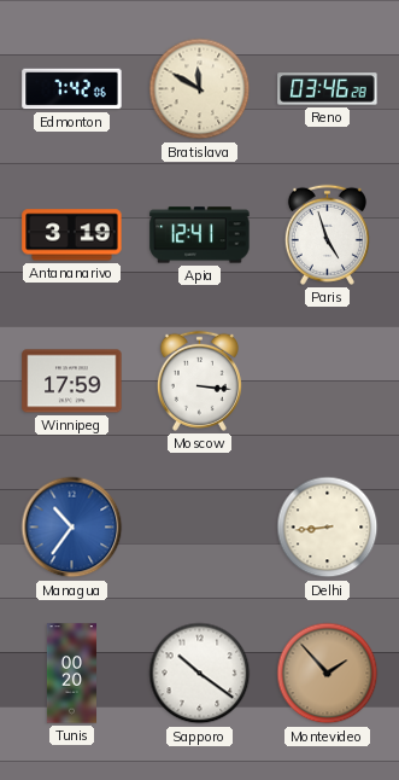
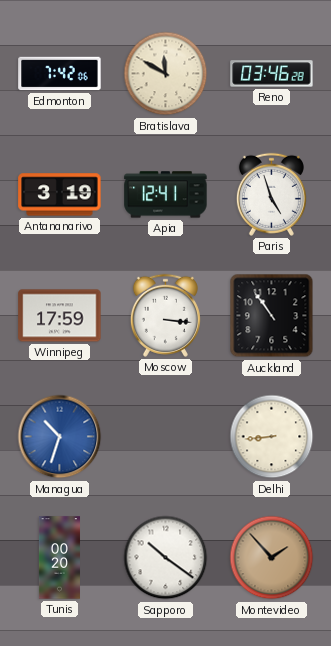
Auckland: none -> 10:54
Managua: 10:36 -> 10:33
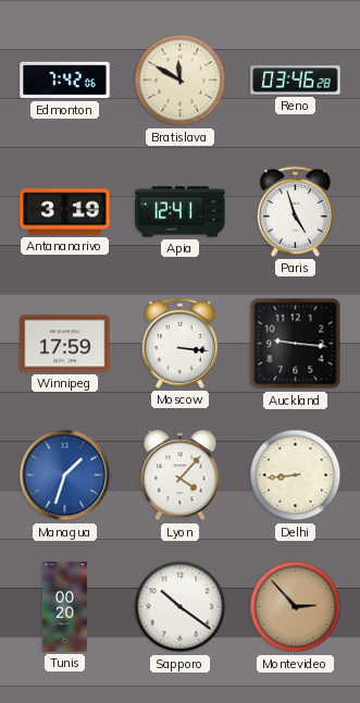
Auckland: 10:54 -> 9:16
Managua: 10:33 -> 1:33
Lyon: none -> 4:07
Montevideo: 1:53 -> 2:53
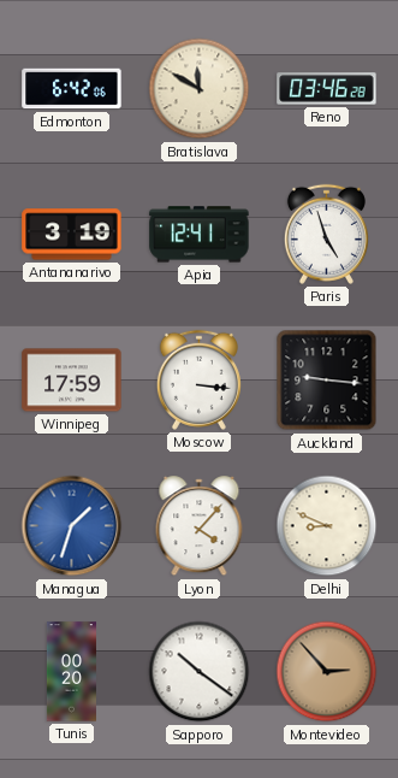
Edmonton: 7:42 -> 6:42
Delhi: 8:44 -> 8:49
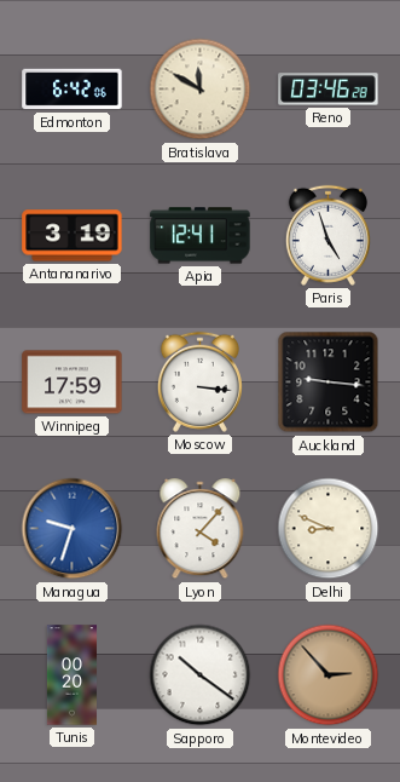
Managua: 1:33 -> 9:33
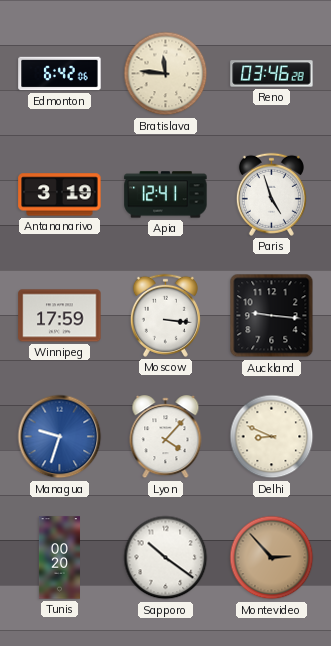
Bratislava: 11:50 -> 11:46
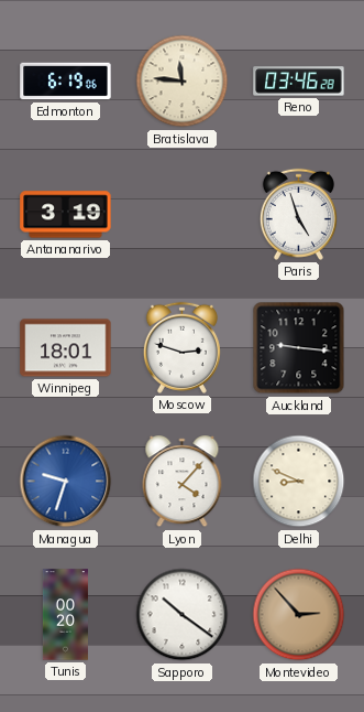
Edmonton: 6:42 -> 6:19
Apia: 12:41 -> none
Winnipeg: 17:59 -> 18:01
Moscow: 3:16 -> 2:48
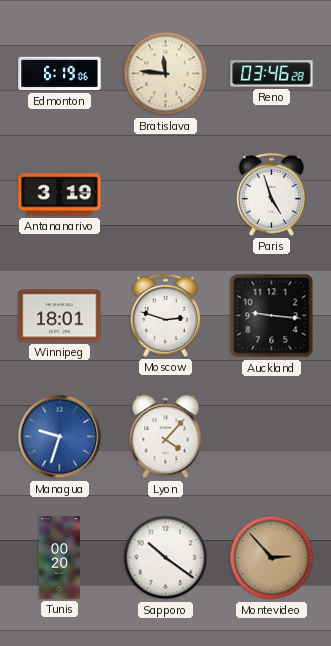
Delhi: 8:49 -> none
